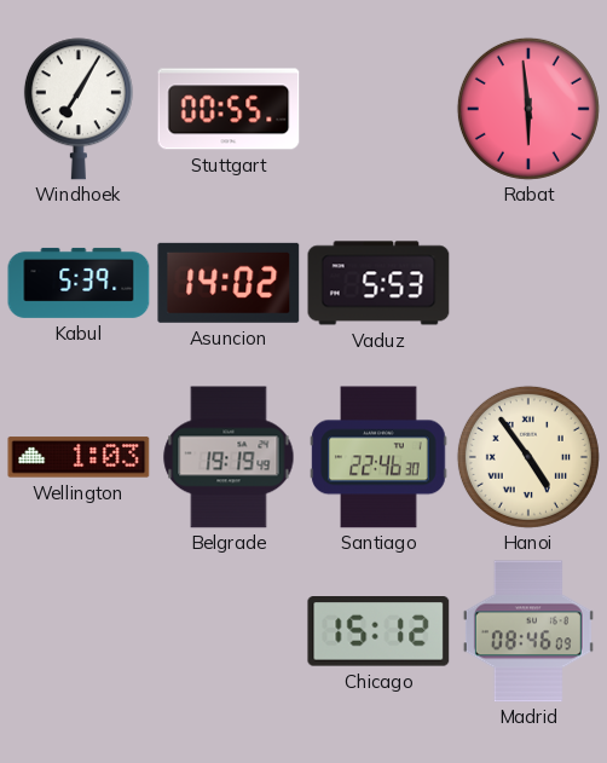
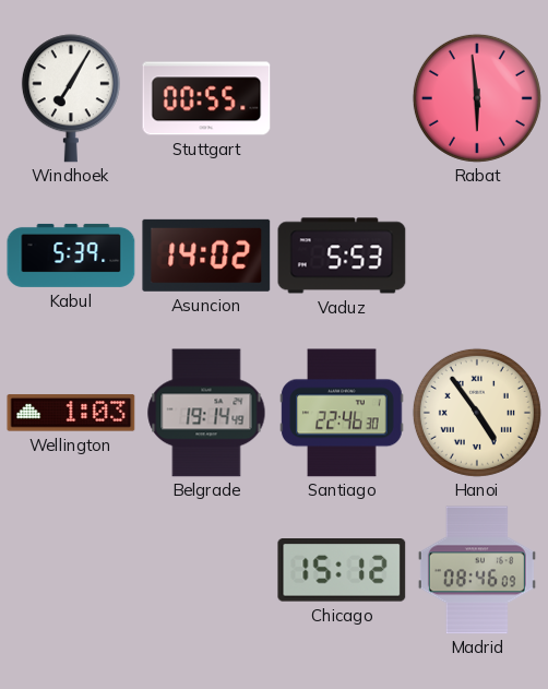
Belgrade: 19:19 -> 19:14
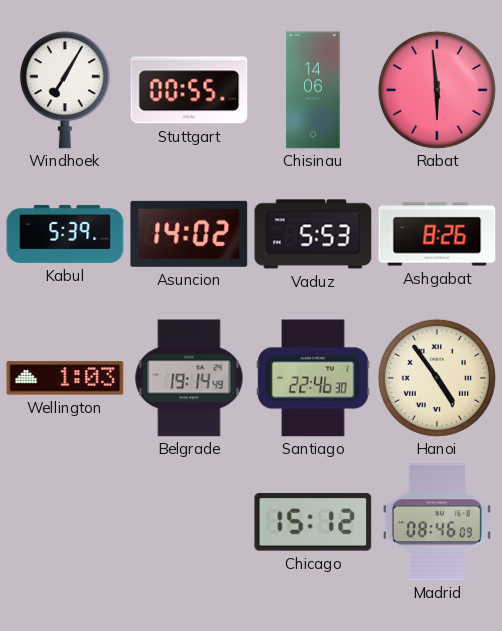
Chisinau: none -> 14:06
Ashgabat: none -> 8:26
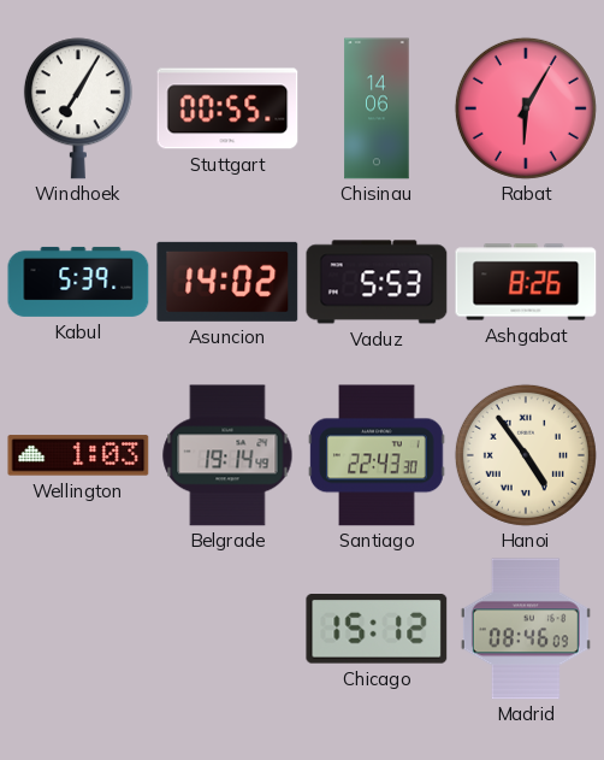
Rabat: 5:59 -> 6:05
Santiago: 22:46 -> 22:43
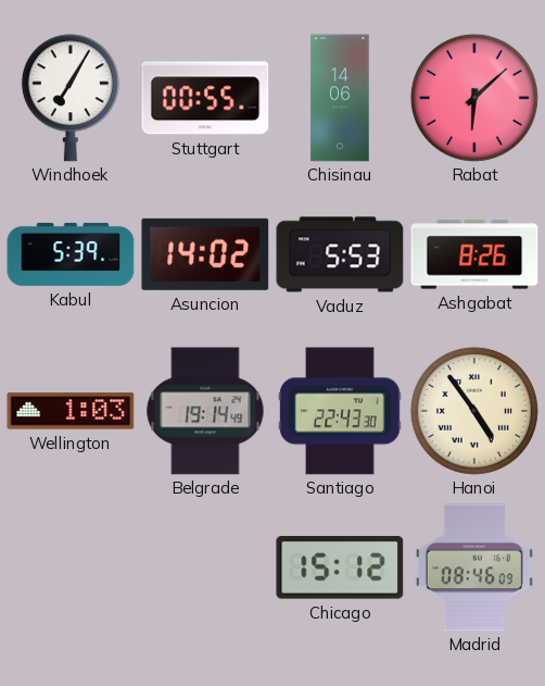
Rabat: 6:05 -> 6:08
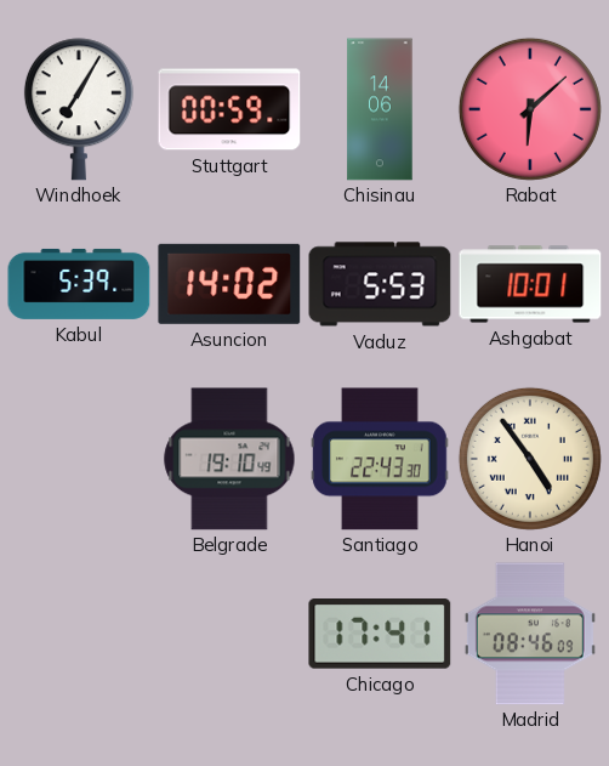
Stuttgart: 00:55 -> 00:59
Ashgabat: 8:26 -> 10:01
Wellington: 1:03 -> none
Belgrade: 19:14 -> 19:10
Chicago: 15:12 -> 17:41
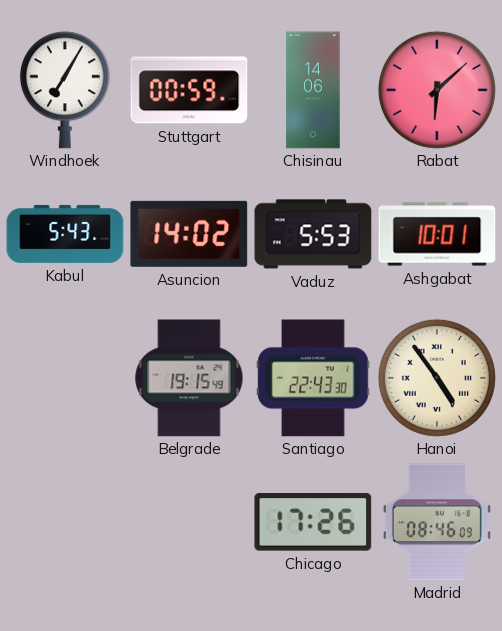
Kabul: 5:39 -> 5:43
Belgrade: 19:10 -> 19:15
Chicago: 17:41 -> 17:26
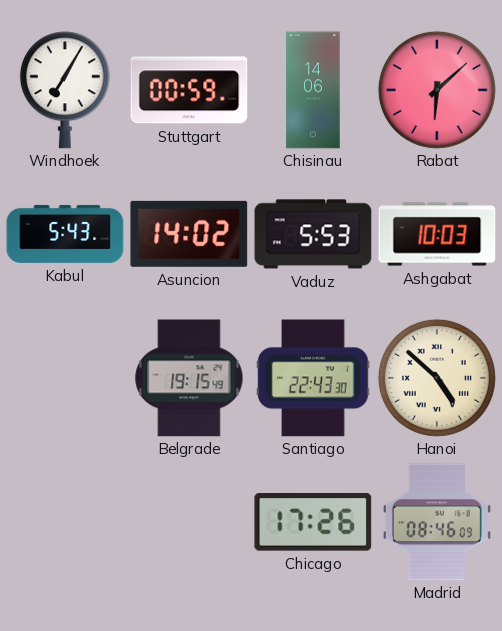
Ashgabat: 10:01 -> 10:03
Hanoi: 4:54 -> 4:52
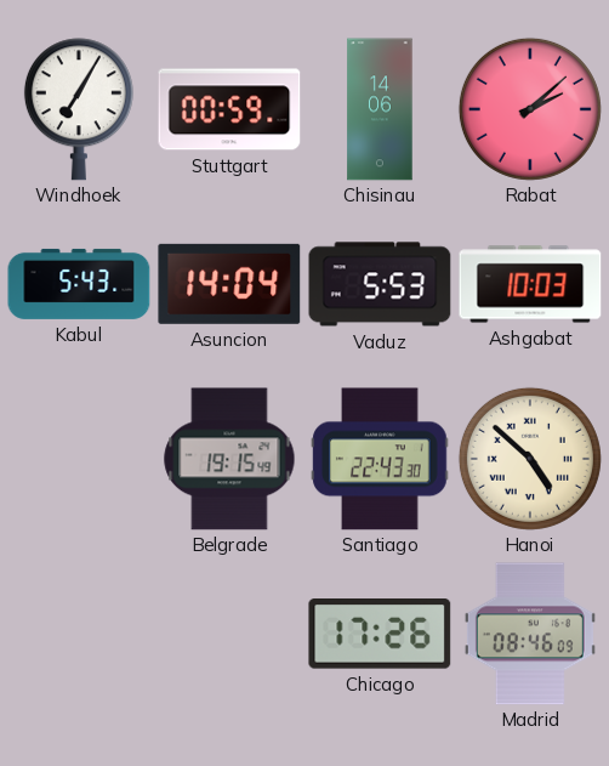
Rabat: 6:08 -> 2:08
Asuncion: 14:02 -> 14:04
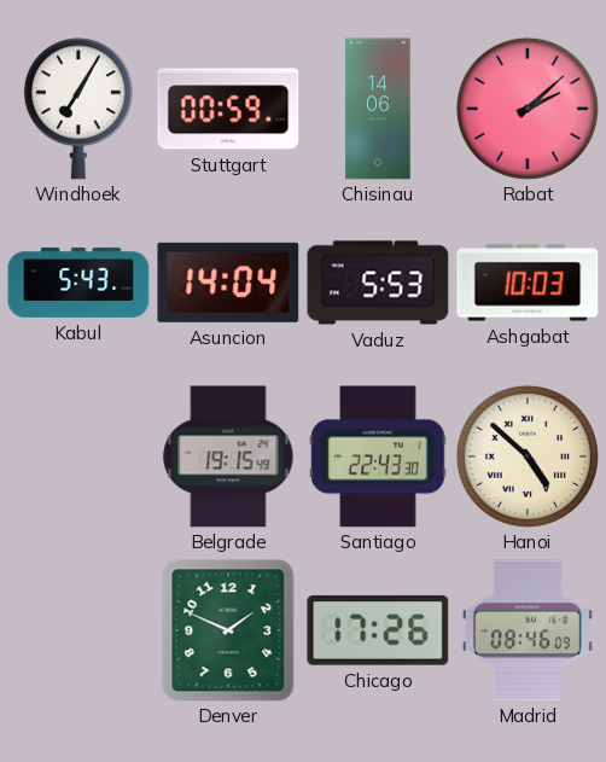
Denver: none -> 1:49
